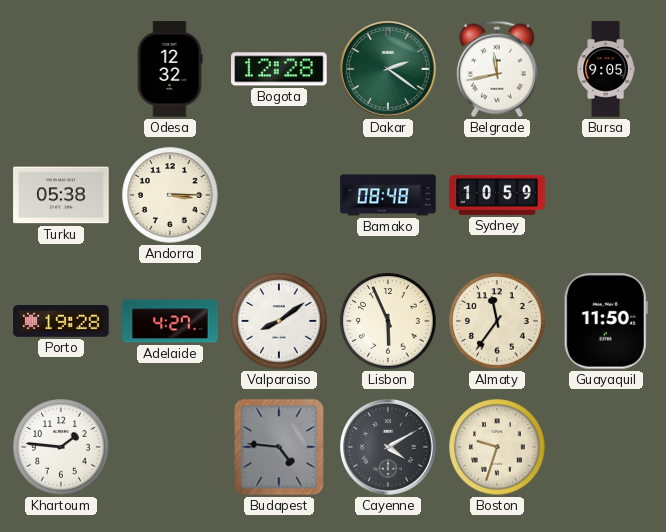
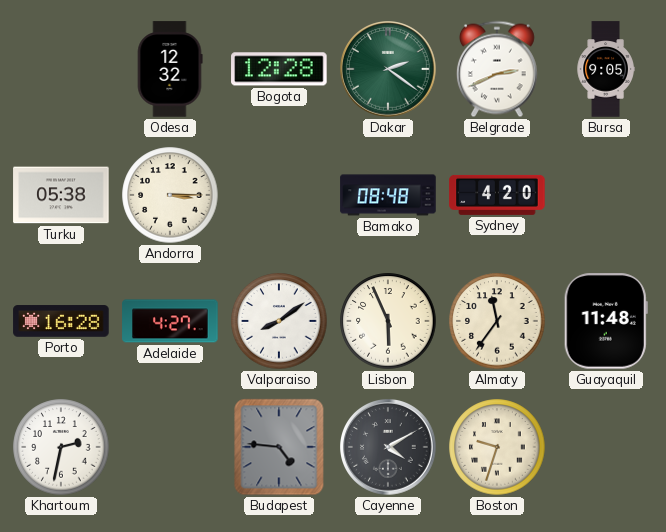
Belgrade: 11:43 -> 2:41
Sydney: 10:59 -> 4:20
Porto: 19:28 -> 16:28
Guayaquil: 11:50 -> 11:48
Khartoum: 1:46 -> 2:32
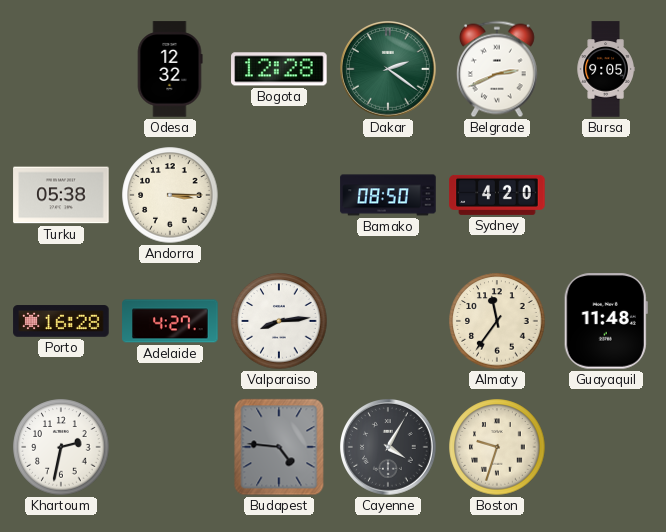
Bamako: 08:48 -> 08:50
Valparaiso: 8:09 -> 8:14
Lisbon: 5:56 -> none
Cayenne: 4:10 -> 4:05
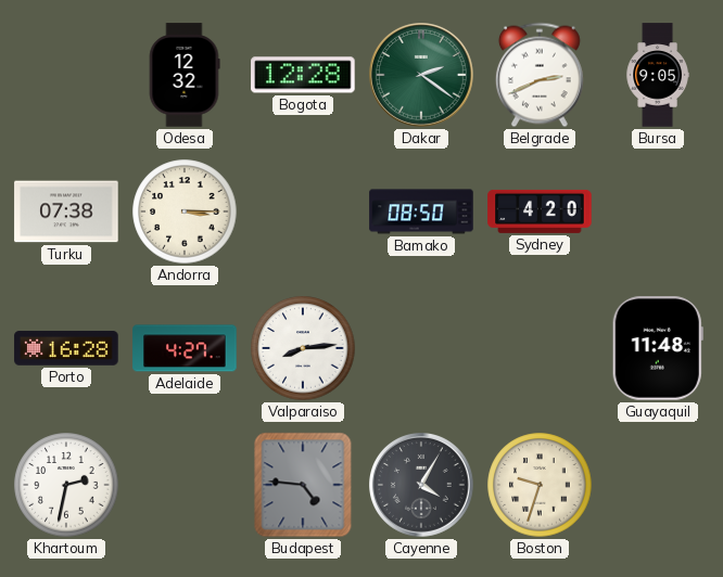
Turku: 05:38 -> 07:38
Almaty: 11:36 -> none
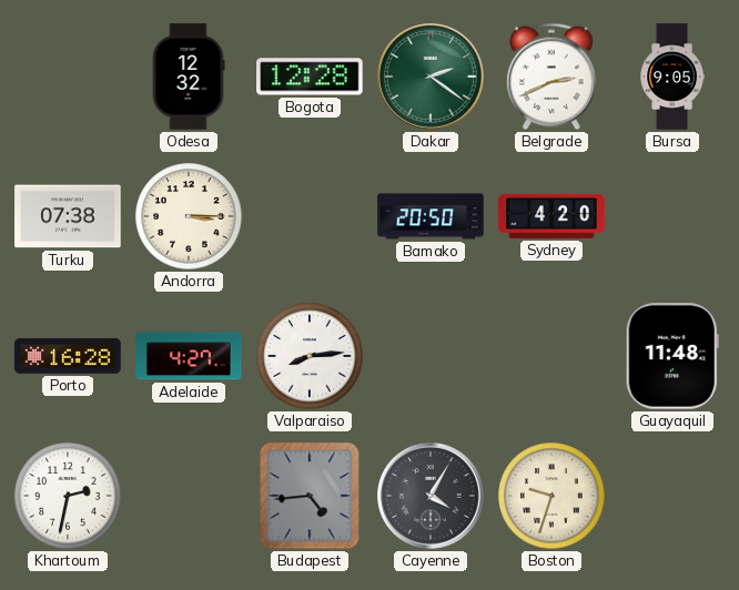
Bamako: 08:50 -> 20:50
Budapest: 4:46 -> 4:44
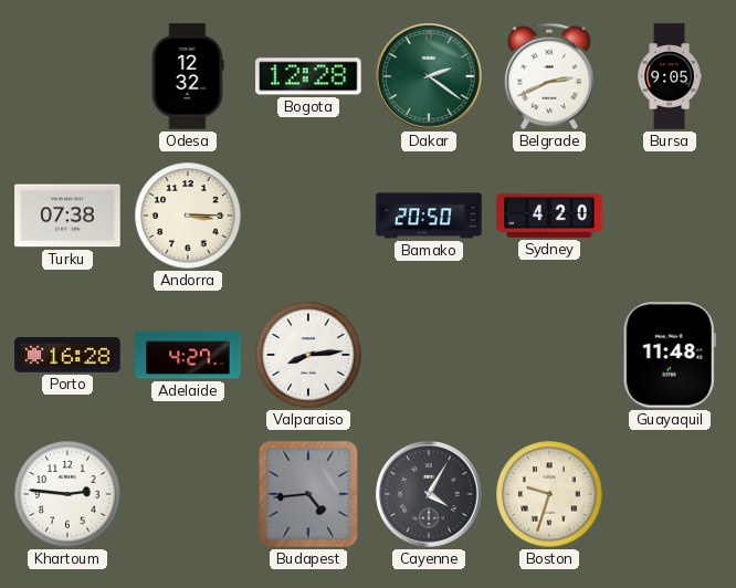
Khartoum: 2:32 -> 2:46
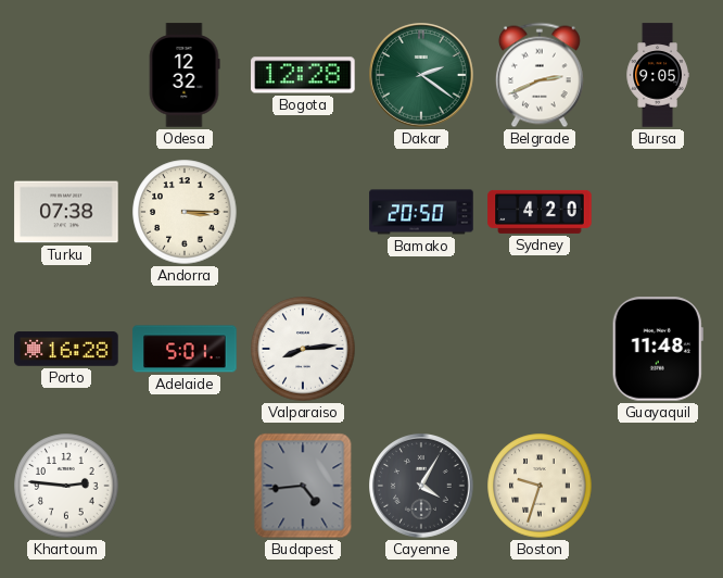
Adelaide: 4:27 -> 5:01
